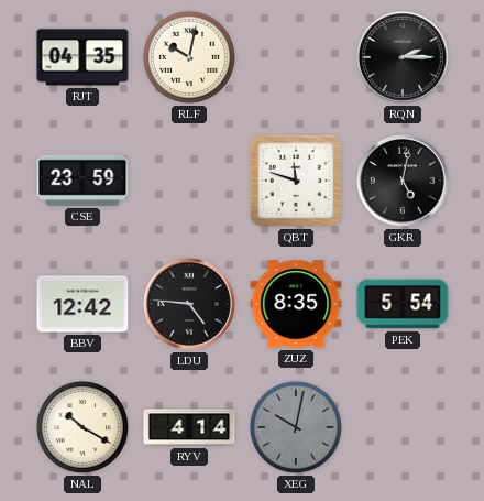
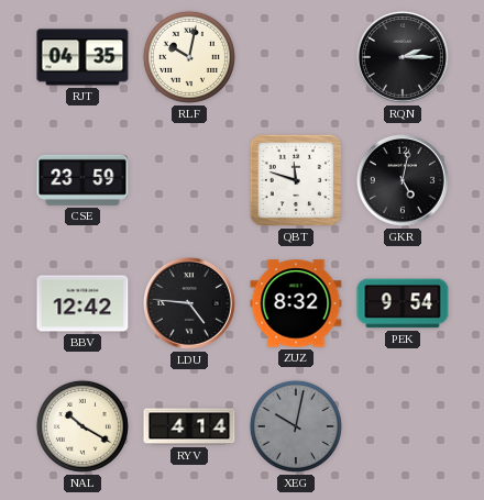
ZUZ: 8:35 -> 8:32
PEK: 5:54 -> 9:54
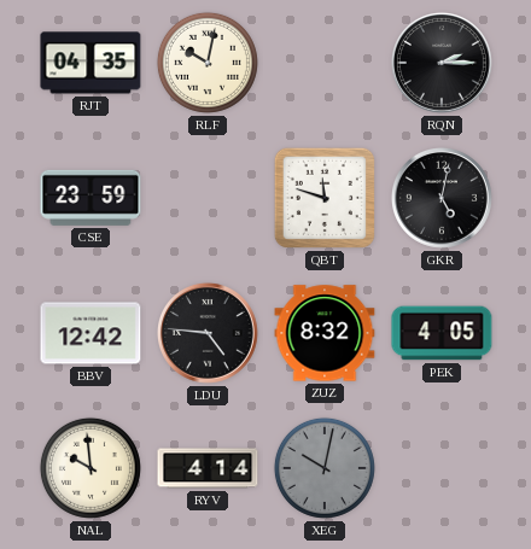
PEK: 9:54 -> 4:05
NAL: 10:20 -> 9:59
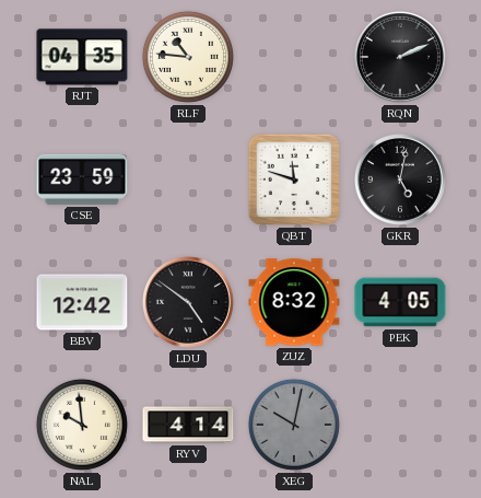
RLF: 10:02 -> 10:46
RQN: 2:15 -> 2:11
LDU: 4:46 -> 4:51
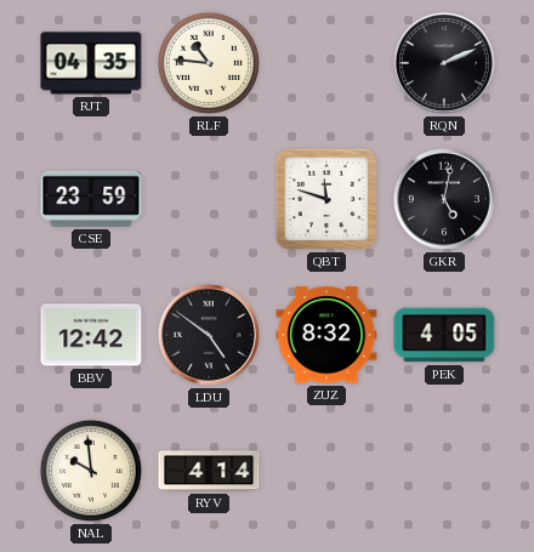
XEG: 10:02 -> none
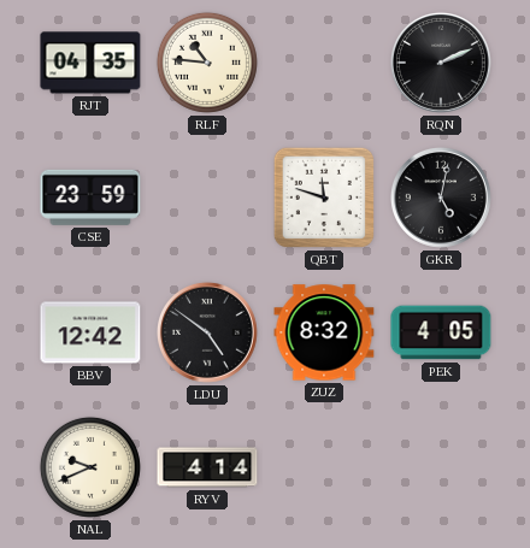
NAL: 9:59 -> 9:41
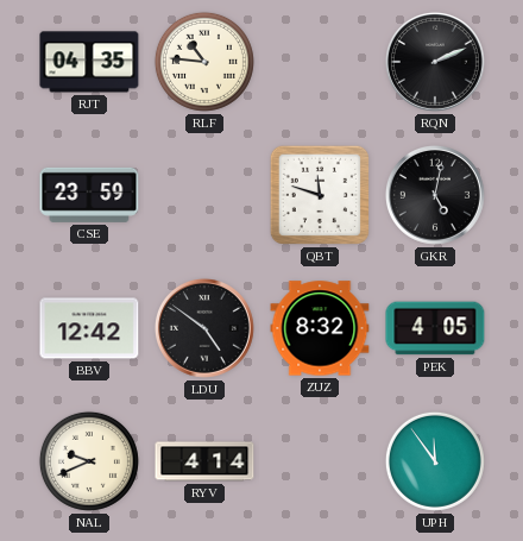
UPH: none -> 11:54
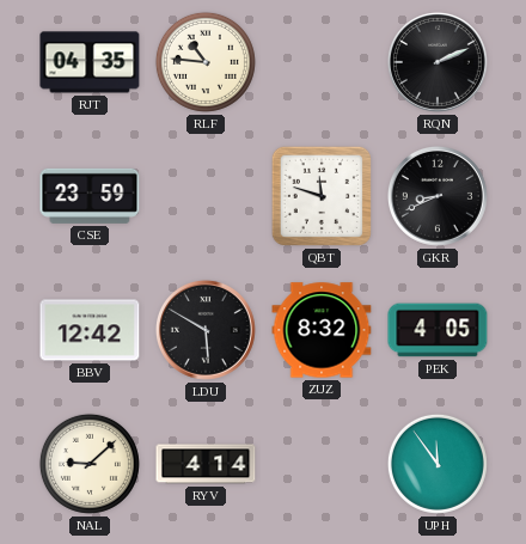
GKR: 5:02 -> 8:41
LDU: 4:51 -> 5:50
NAL: 9:41 -> 9:08
